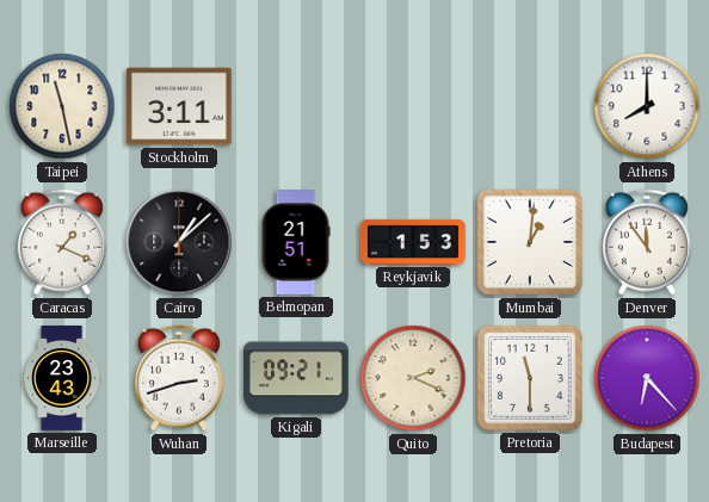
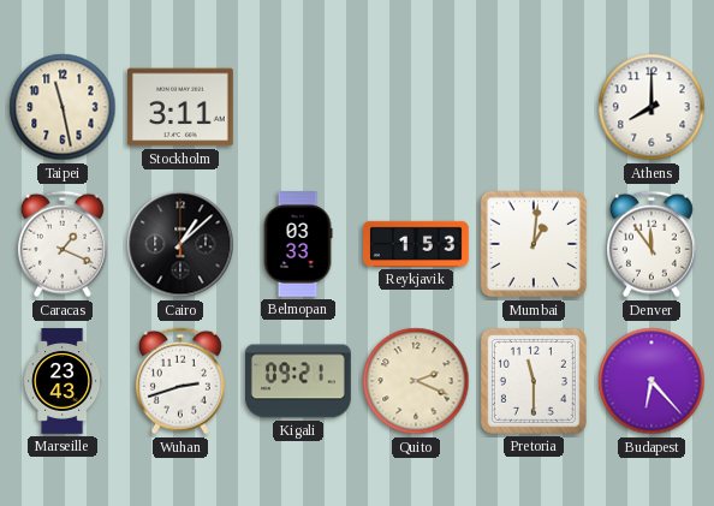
Belmopan: 21:51 -> 03:33
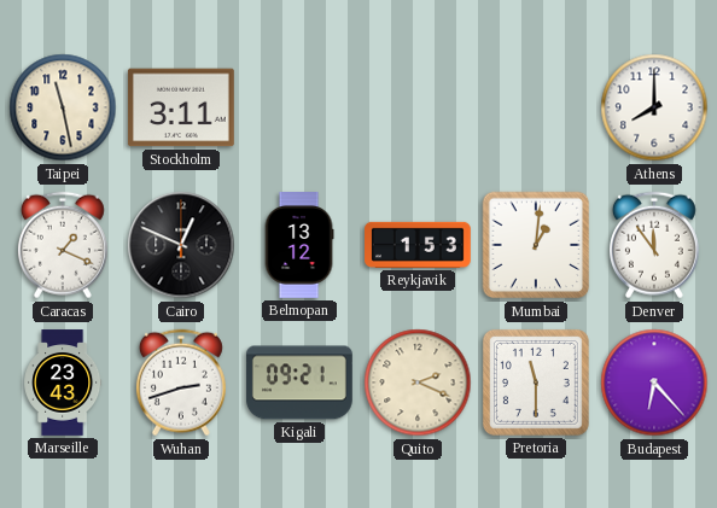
Cairo: 1:08 -> 12:49
Belmopan: 03:33 -> 13:12
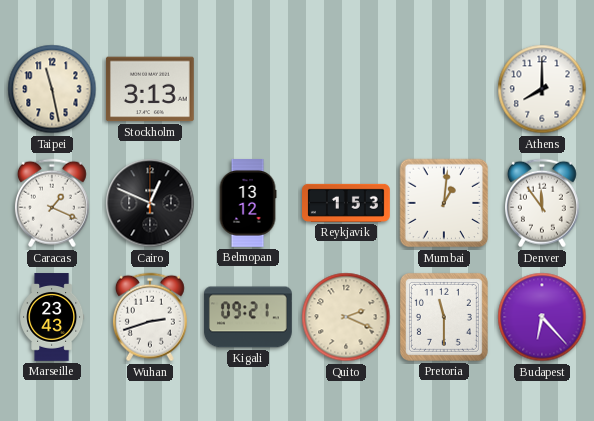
Stockholm: 3:11 -> 3:13
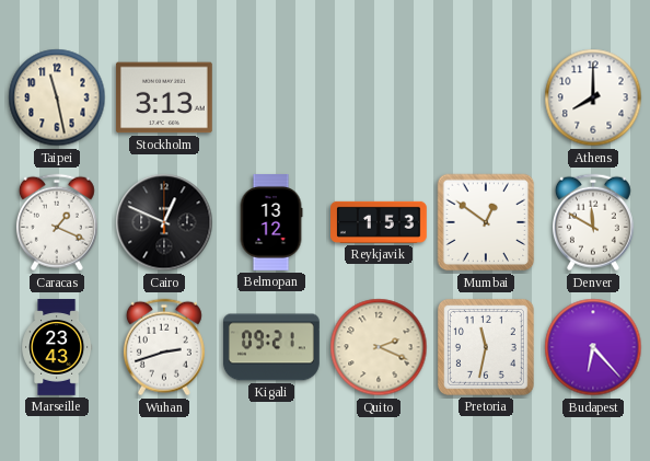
Mumbai: 1:01 -> 12:51
Denver: 11:54 -> 11:50
Pretoria: 11:30 -> 11:32
